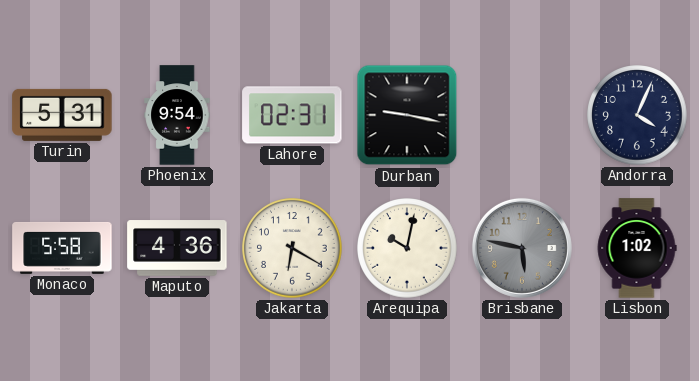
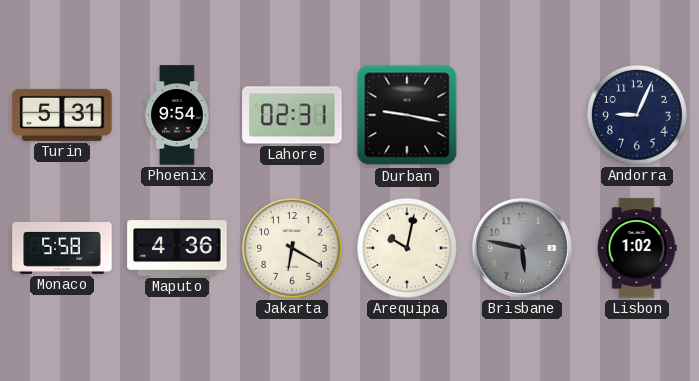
Andorra: 4:04 -> 9:04
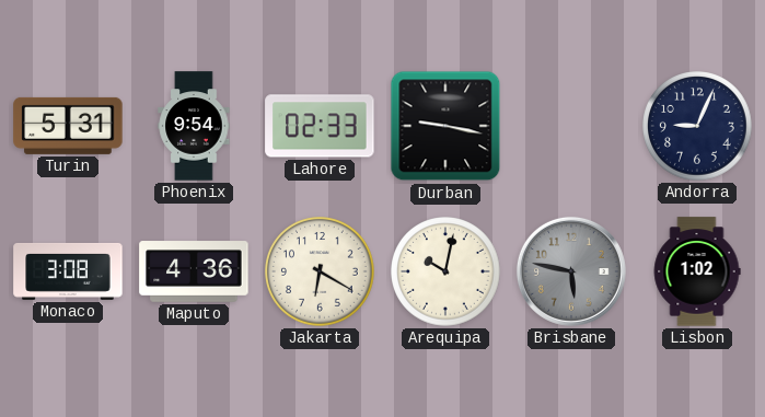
Lahore: 02:31 -> 02:33
Monaco: 5:58 -> 3:08
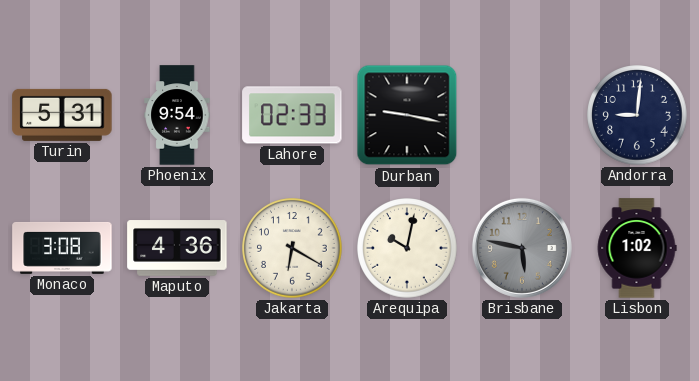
Andorra: 9:04 -> 9:01
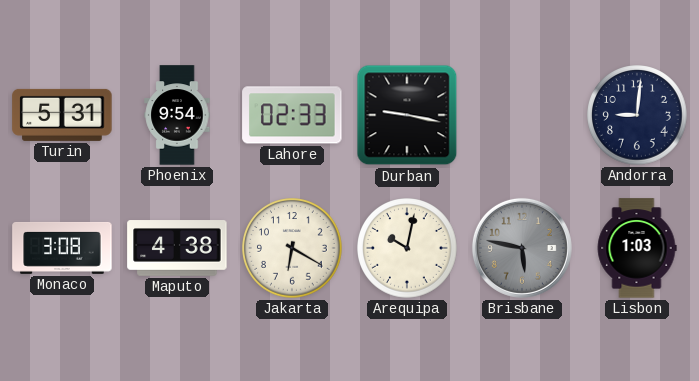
Maputo: 4:36 -> 4:38
Lisbon: 1:02 -> 1:03
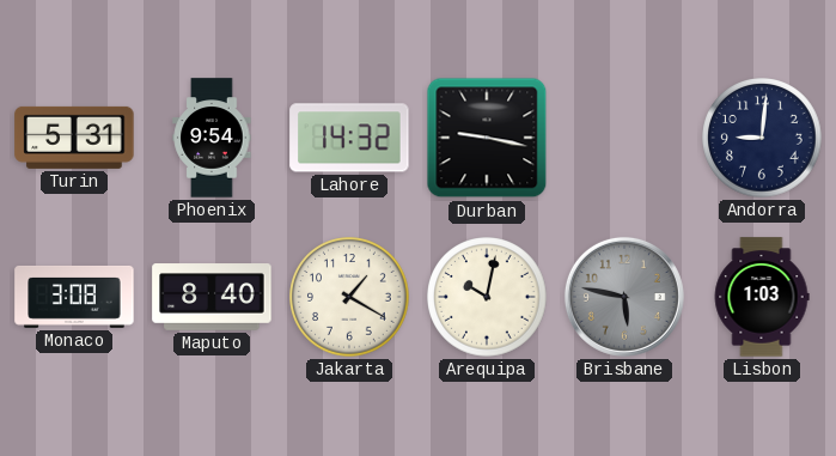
Lahore: 02:33 -> 14:32
Maputo: 4:38 -> 8:40
Jakarta: 6:20 -> 1:20
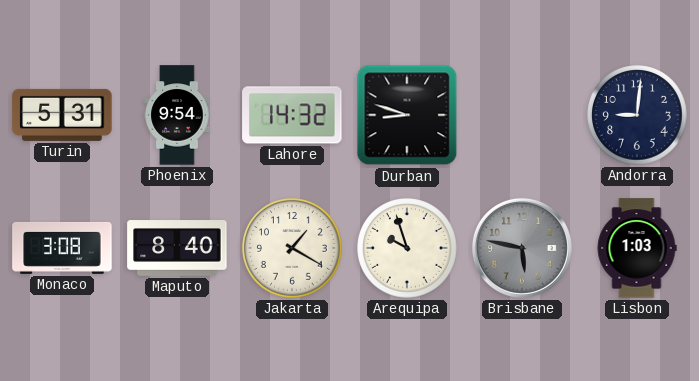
Durban: 9:17 -> 8:48
Arequipa: 10:02 -> 9:57
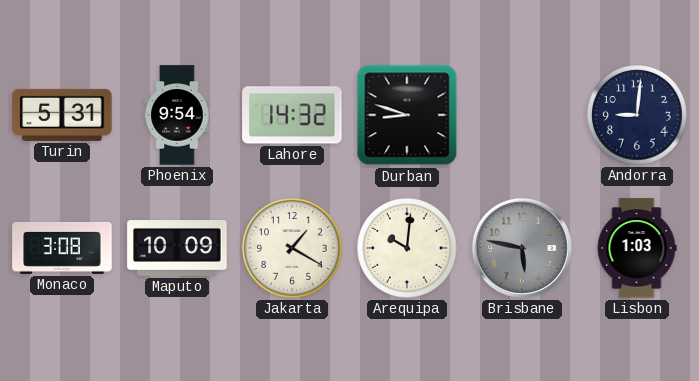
Maputo: 8:40 -> 10:09
Arequipa: 9:57 -> 10:01
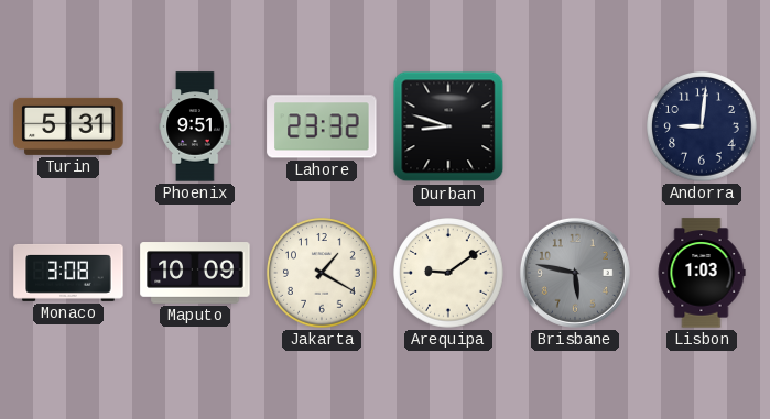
Phoenix: 9:54 -> 9:51
Lahore: 14:32 -> 23:32
Arequipa: 10:01 -> 9:09
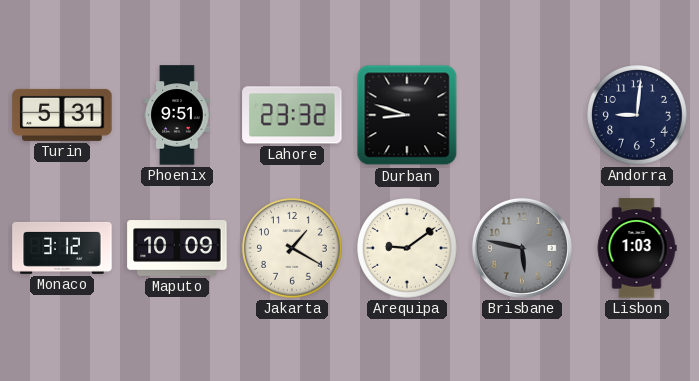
Monaco: 3:08 -> 3:12
